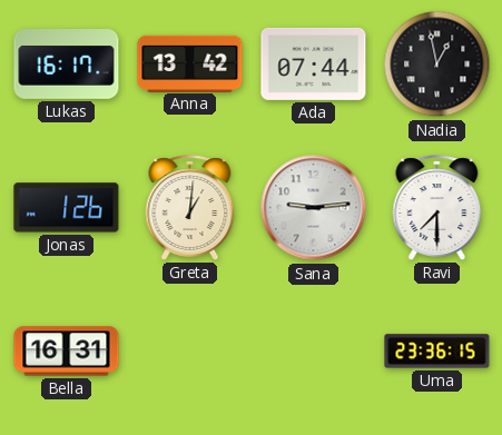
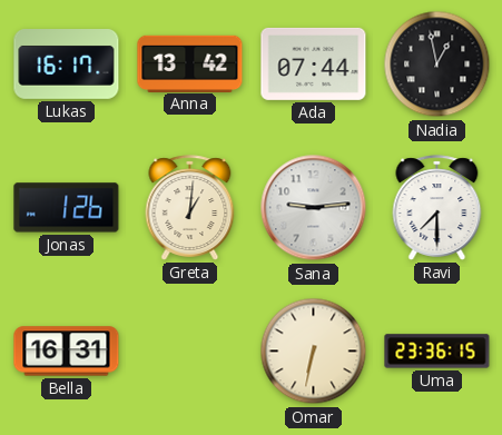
Omar: none -> 6:32
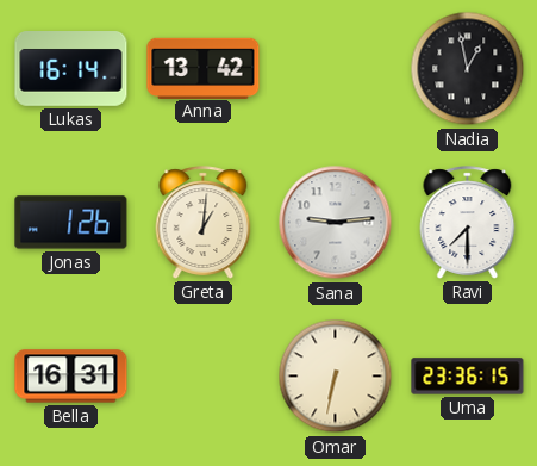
Lukas: 16:17 -> 16:14
Ada: 07:44 -> none
